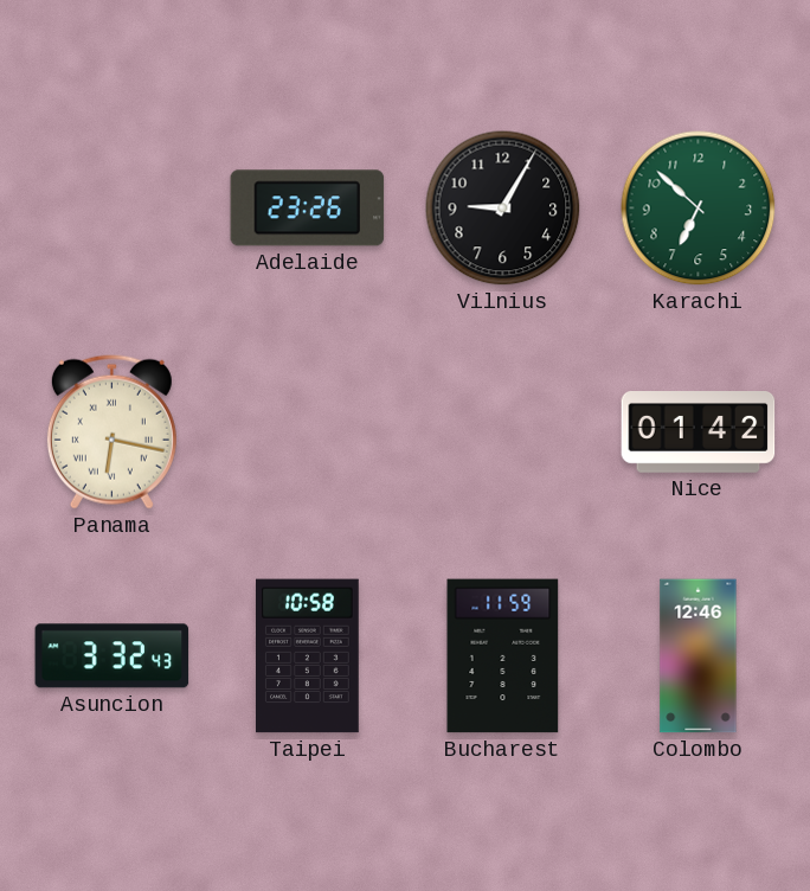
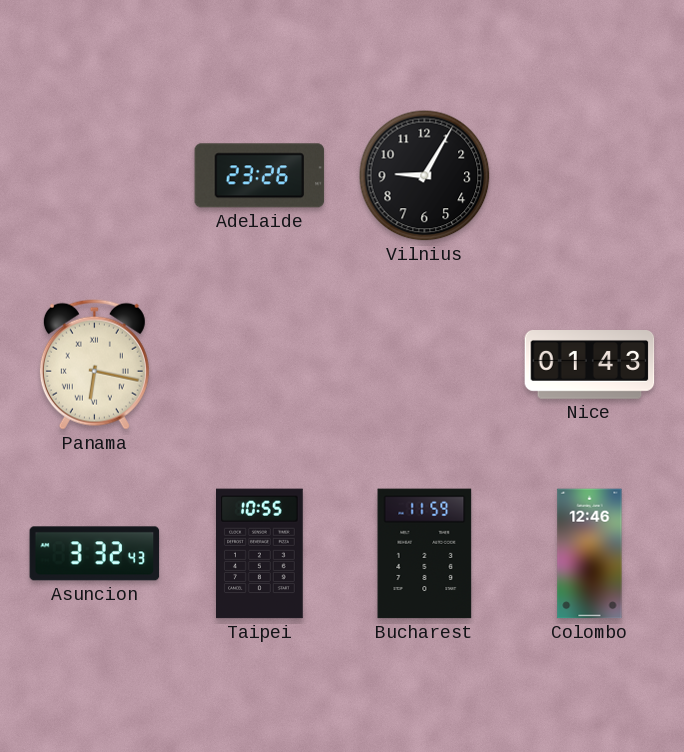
Karachi: 6:52 -> none
Nice: 01:42 -> 01:43
Taipei: 10:58 -> 10:55
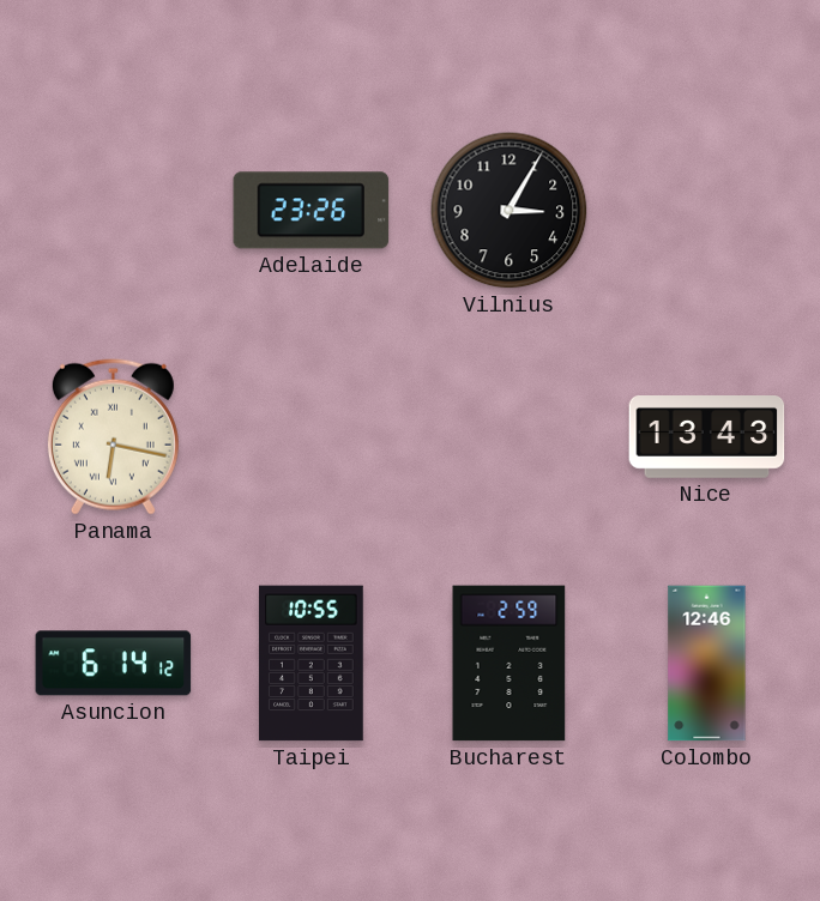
Vilnius: 9:05 -> 3:05
Nice: 01:43 -> 13:43
Asuncion: 3:32 -> 6:14
Bucharest: 11:59 -> 2:59
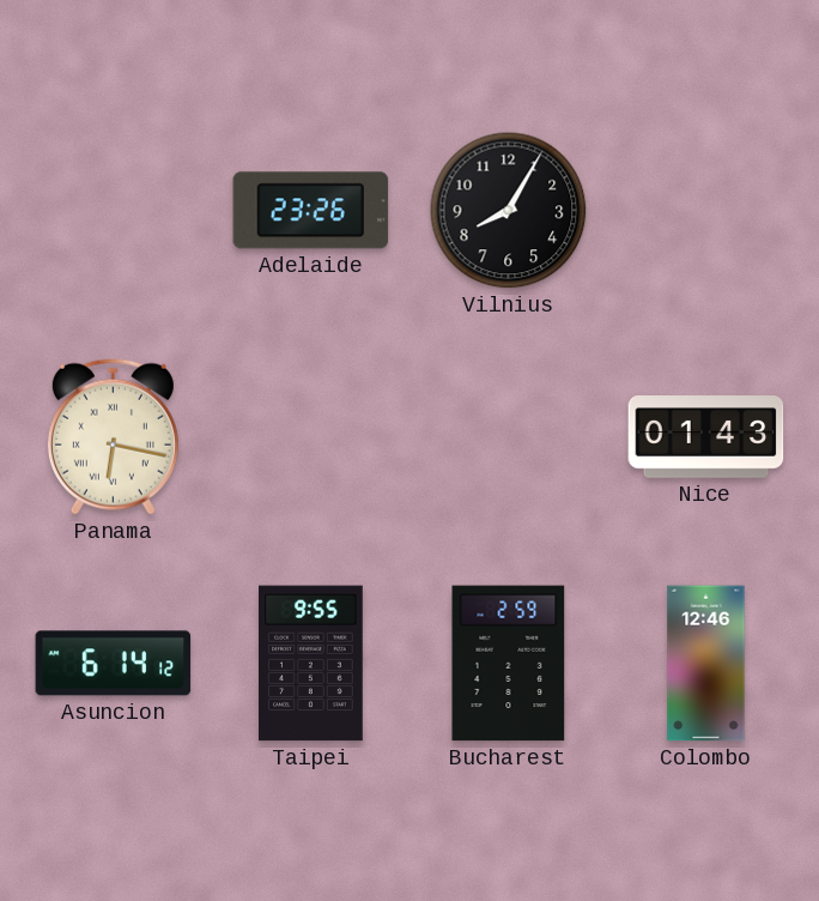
Vilnius: 3:05 -> 8:05
Nice: 13:43 -> 01:43
Taipei: 10:55 -> 9:55
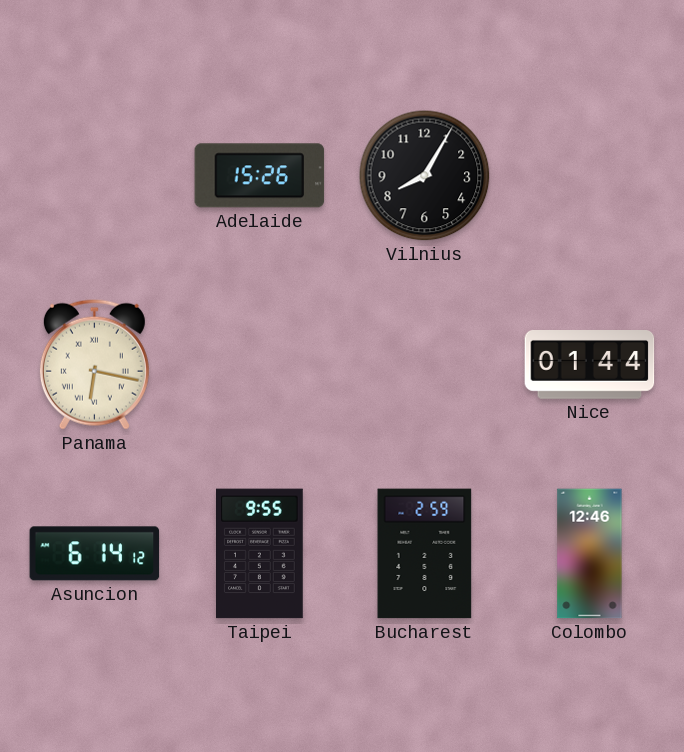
Adelaide: 23:26 -> 15:26
Nice: 01:43 -> 01:44
